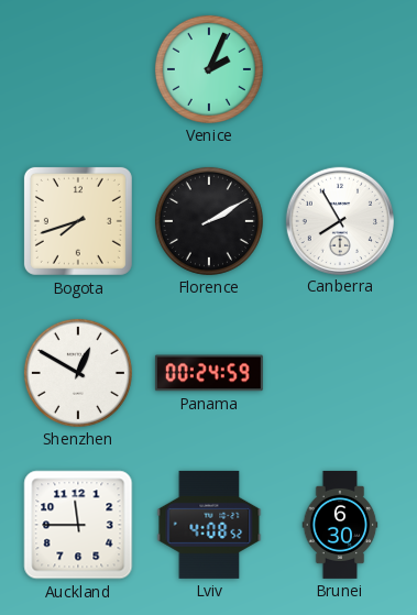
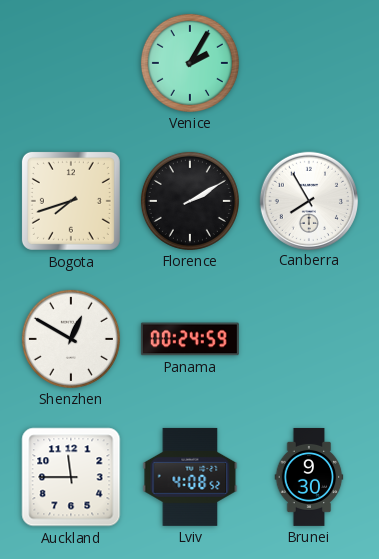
Venice: 2:04 -> 2:05
Brunei: 6:30 -> 9:30
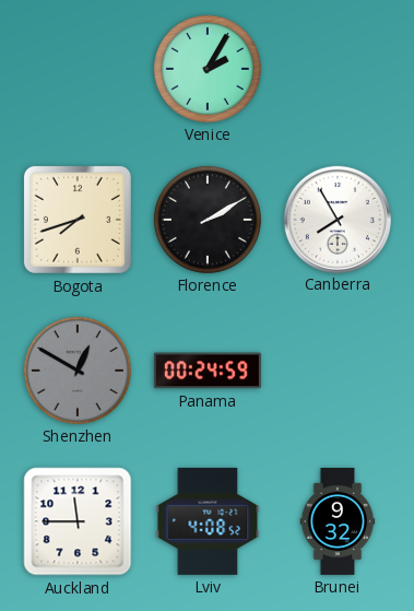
Shenzhen dial: white -> grey
Brunei: 9:30 -> 9:32
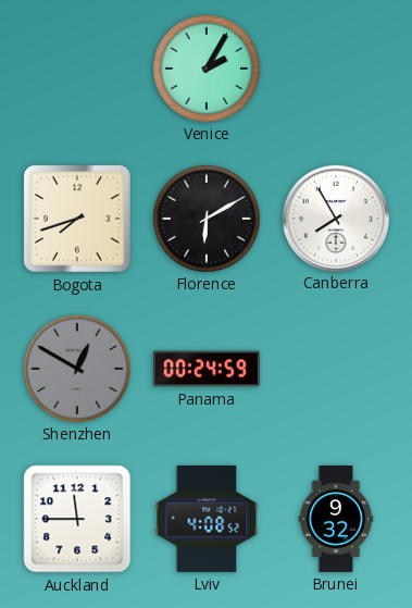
Florence: 2:10 -> 6:10
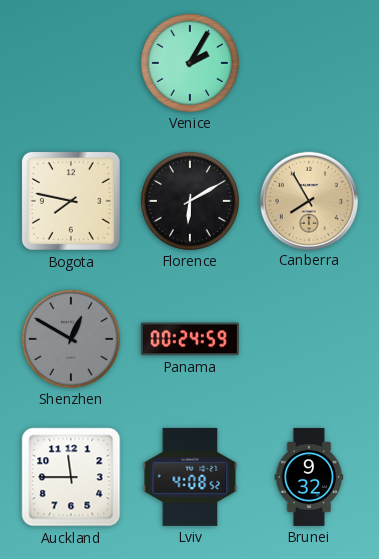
Bogota: 7:42 -> 7:47
Canberra dial: white -> champagne
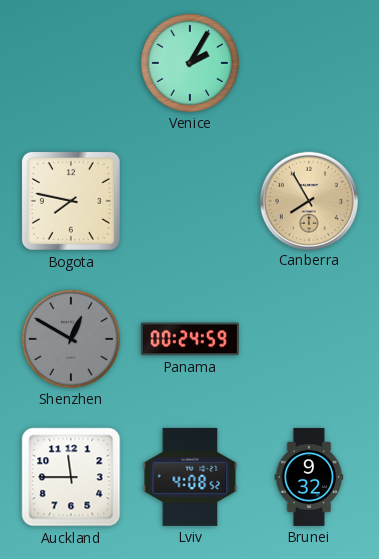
Florence: 6:10 -> none
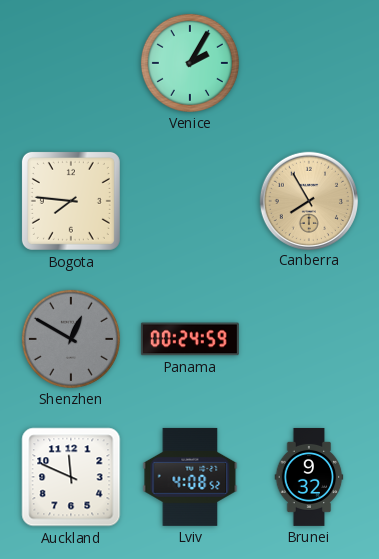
Bogota: 7:47 -> 7:46
Auckland: 11:45 -> 11:49
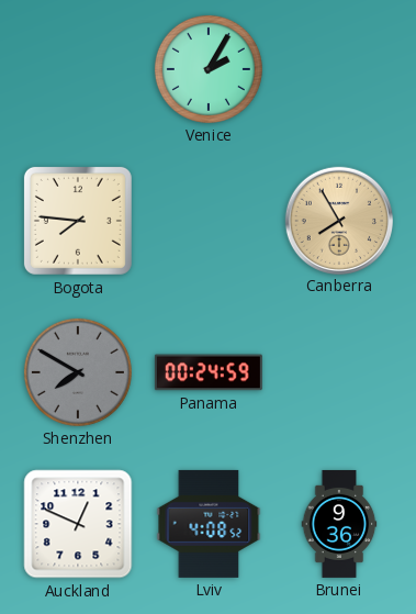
Shenzhen: 12:50 -> 7:50
Auckland: 11:49 -> 12:49
Brunei: 9:32 -> 9:36
